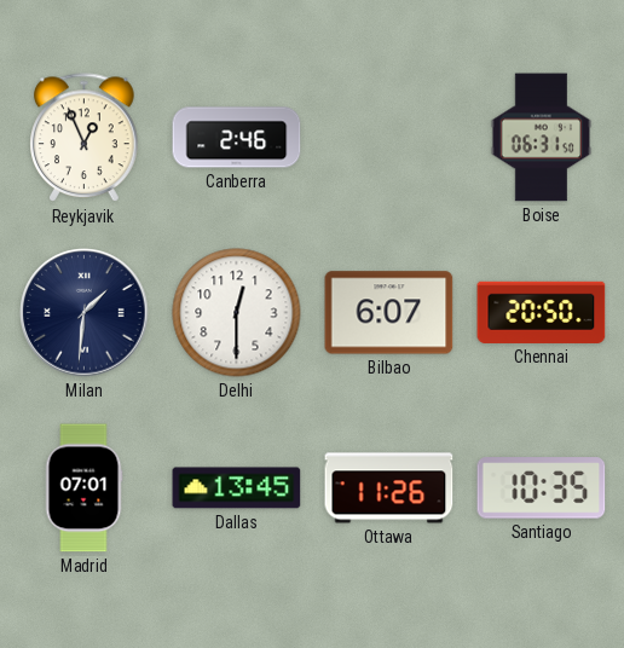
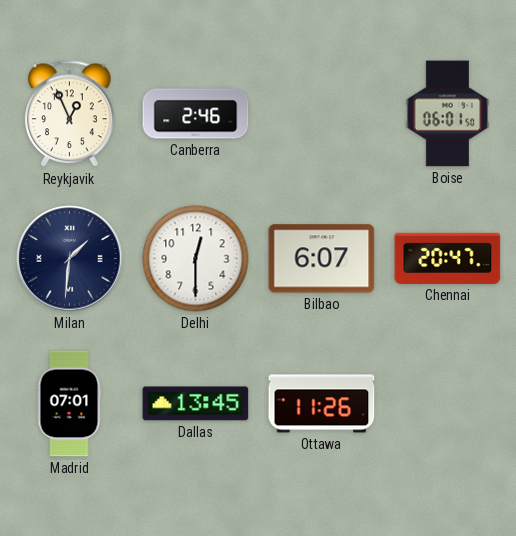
Boise: 06:31 -> 06:01
Chennai: 20:50 -> 20:47
Santiago: 10:35 -> none
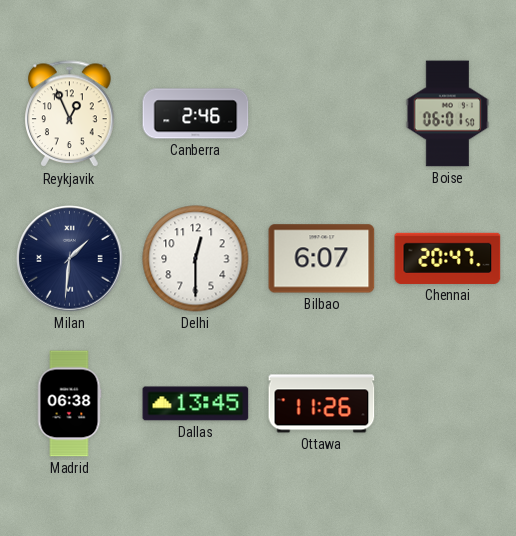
Madrid: 07:01 -> 06:38
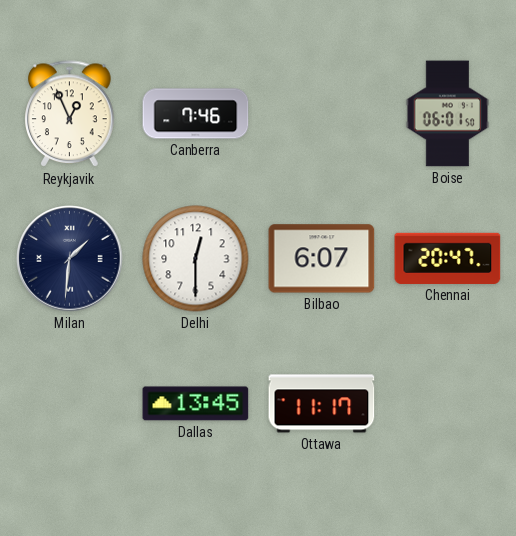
Canberra: 2:46 -> 7:46
Madrid: 06:38 -> none
Ottawa: 11:26 -> 11:17
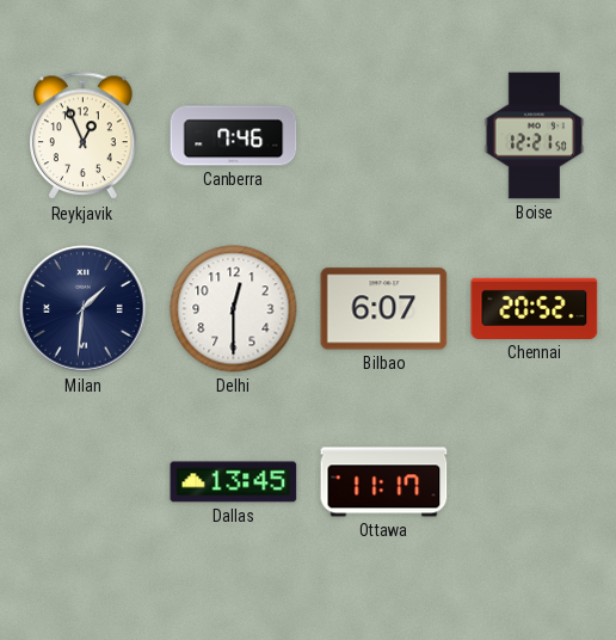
Boise: 06:01 -> 12:21
Chennai: 20:47 -> 20:52
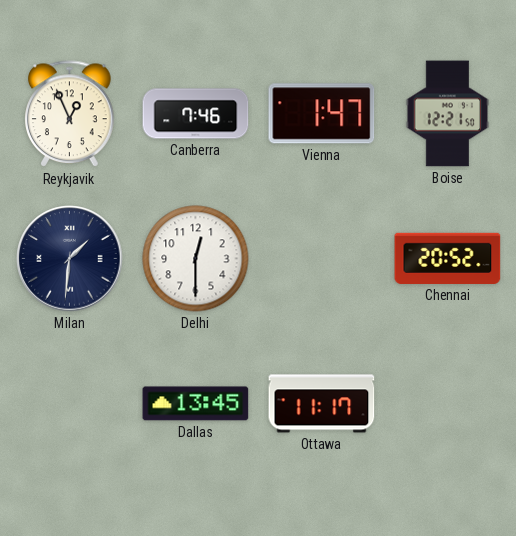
Vienna: none -> 1:47
Bilbao: 6:07 -> none
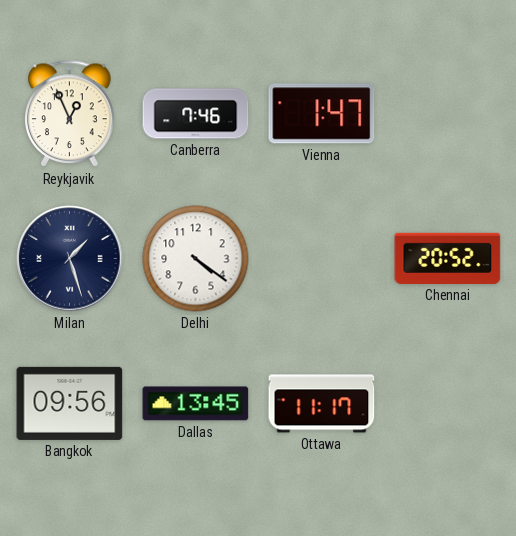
Boise: 12:21 -> none
Milan: 1:31 -> 1:27
Delhi: 12:30 -> 4:21
Bangkok: none -> 09:56
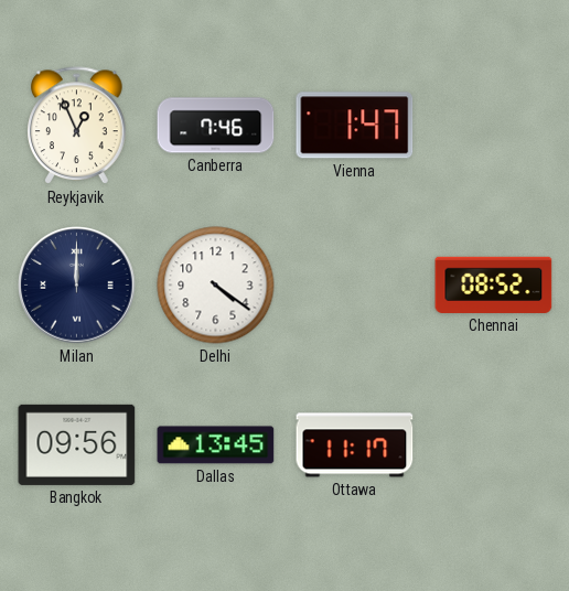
Milan: 1:27 -> 12:00
Chennai: 20:52 -> 08:52
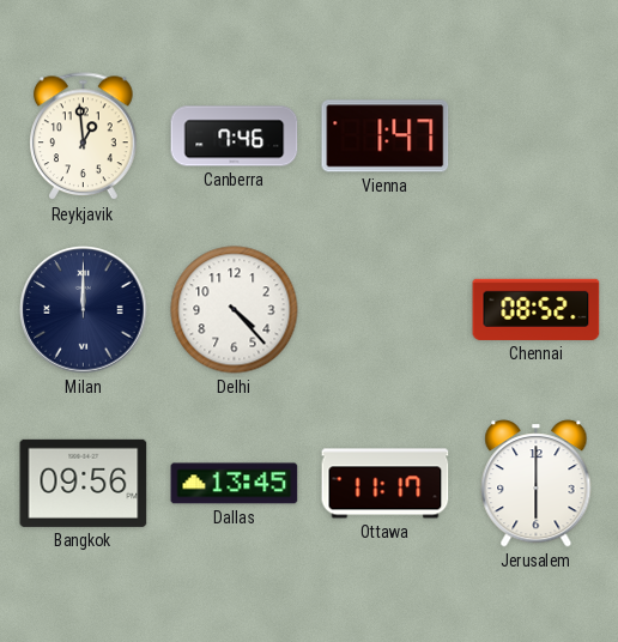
Reykjavik: 12:56 -> 12:59
Delhi: 4:21 -> 4:23
Jerusalem: none -> 6:00
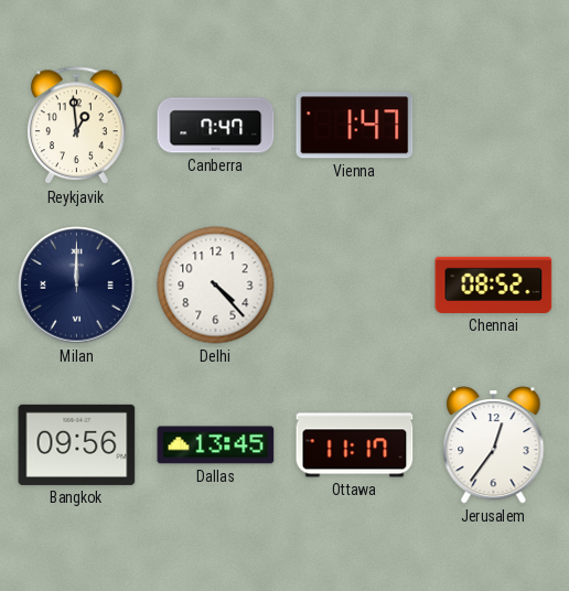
Canberra: 7:46 -> 7:47
Jerusalem: 6:00 -> 12:36
